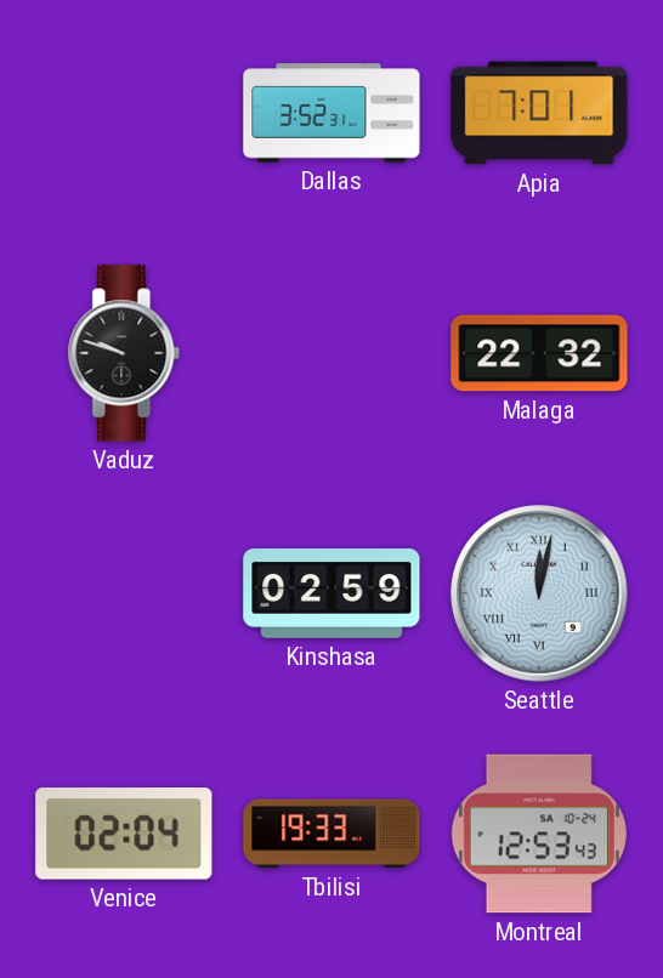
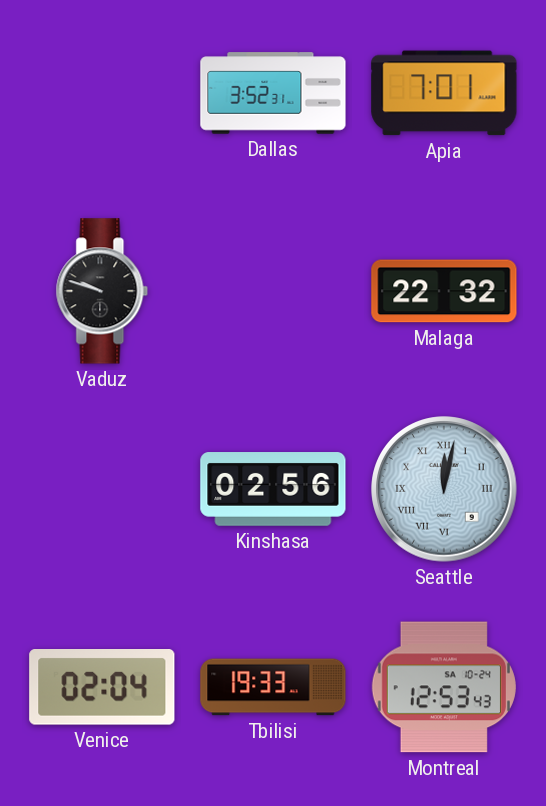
Kinshasa: 02:59 -> 02:56
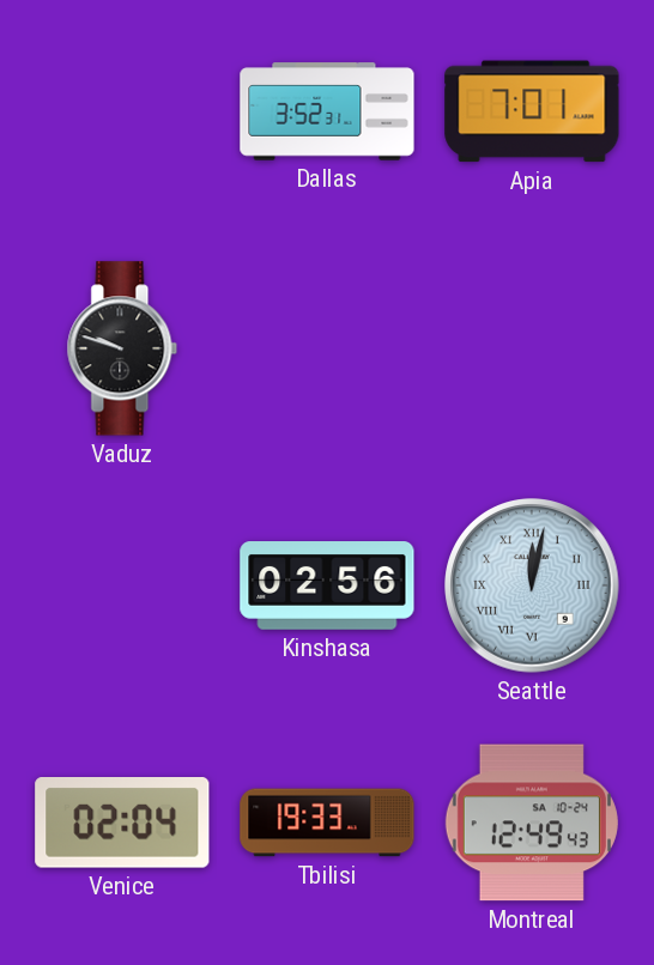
Malaga: 22:32 -> none
Montreal: 12:53 -> 12:49
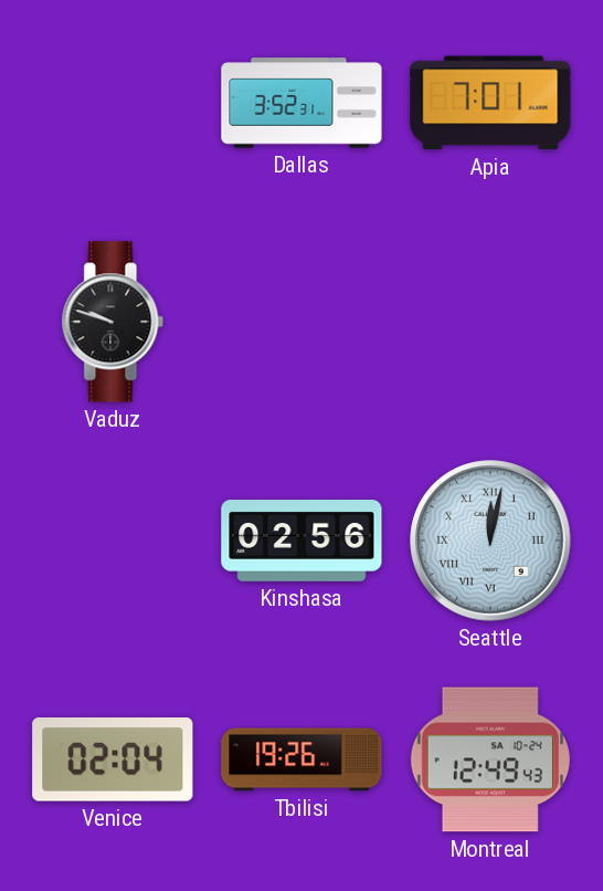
Tbilisi: 19:33 -> 19:26
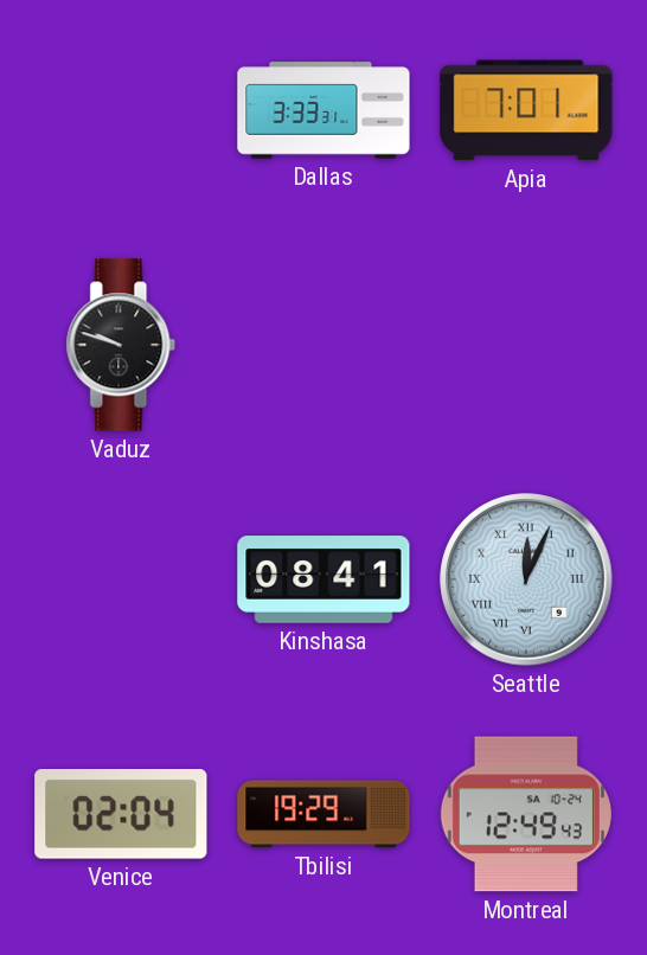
Dallas: 3:52 -> 3:33
Kinshasa: 02:56 -> 08:41
Seattle: 12:02 -> 12:04
Tbilisi: 19:26 -> 19:29
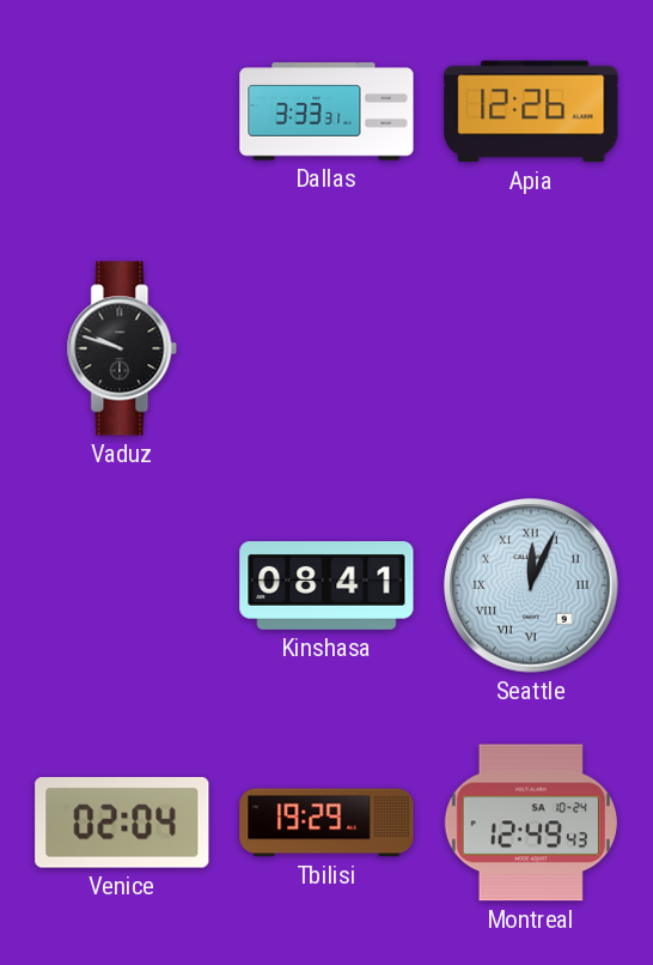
Apia: 7:01 -> 12:26
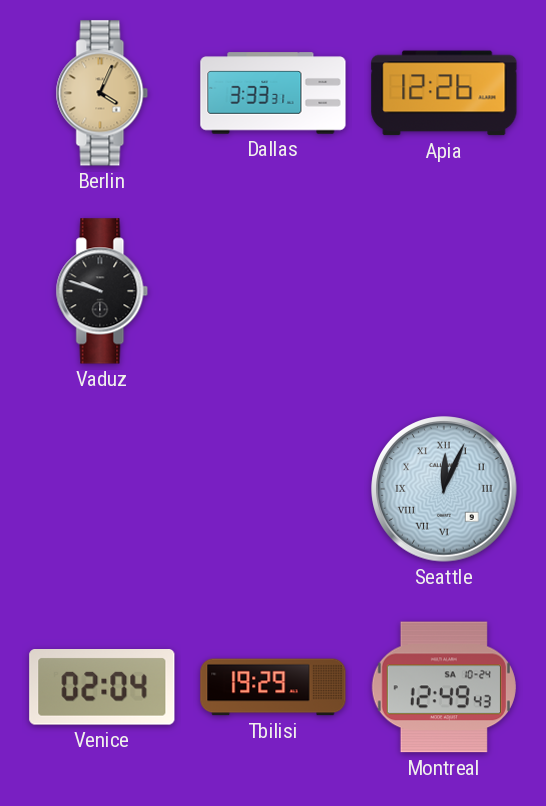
Berlin: none -> 4:04
Kinshasa: 08:41 -> none
